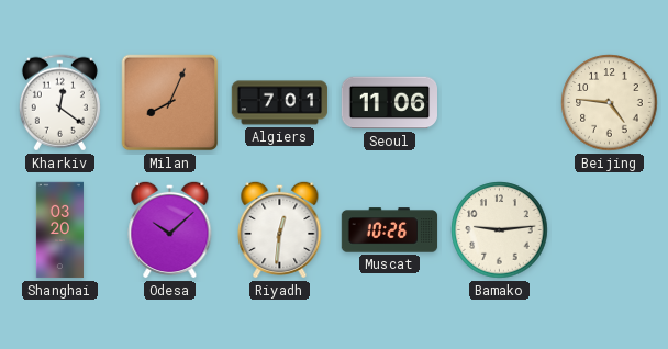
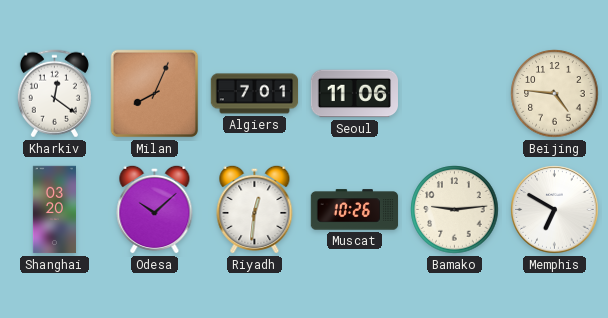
Memphis: none -> 6:50
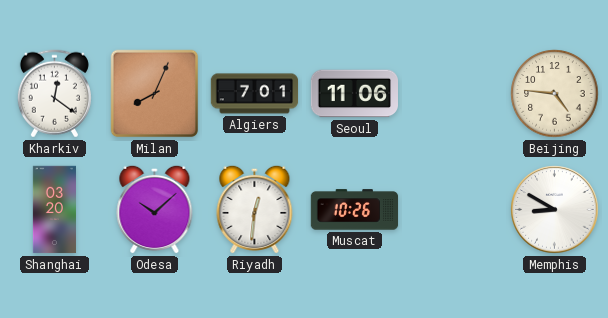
Bamako: 9:14 -> none
Memphis: 6:50 -> 8:50
